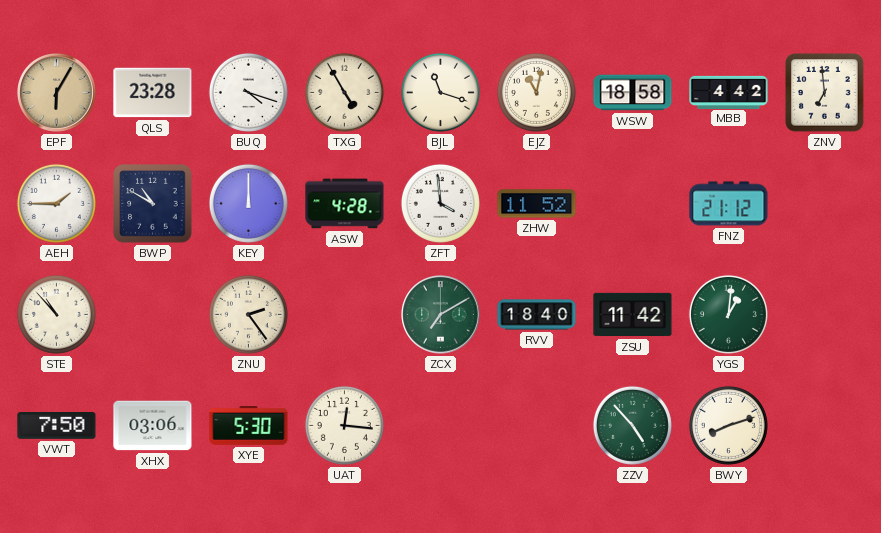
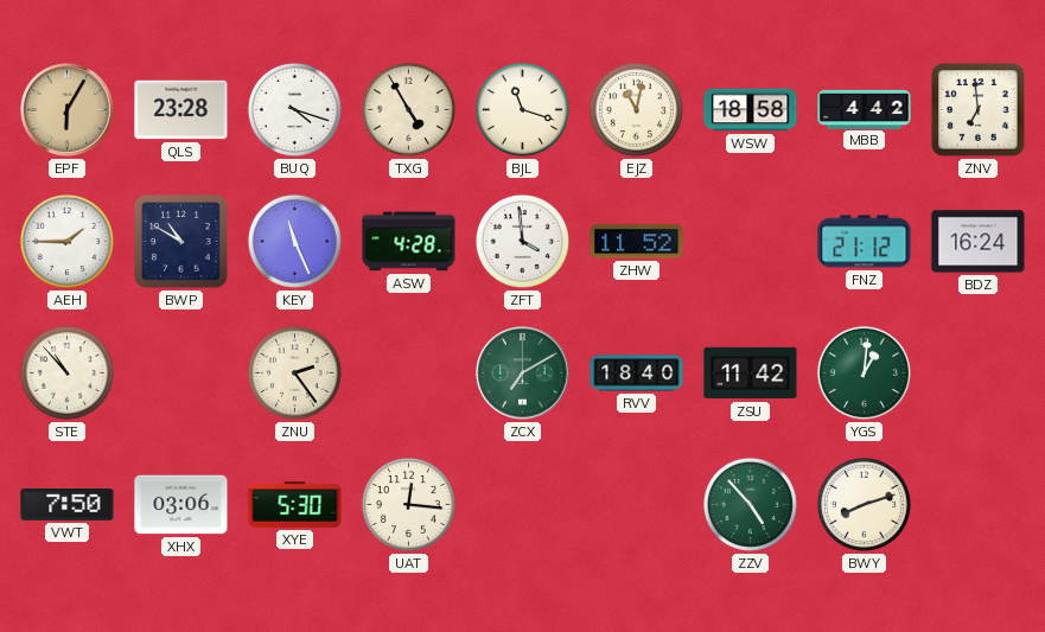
KEY: 12:00 -> 11:26
BDZ: none -> 16:24
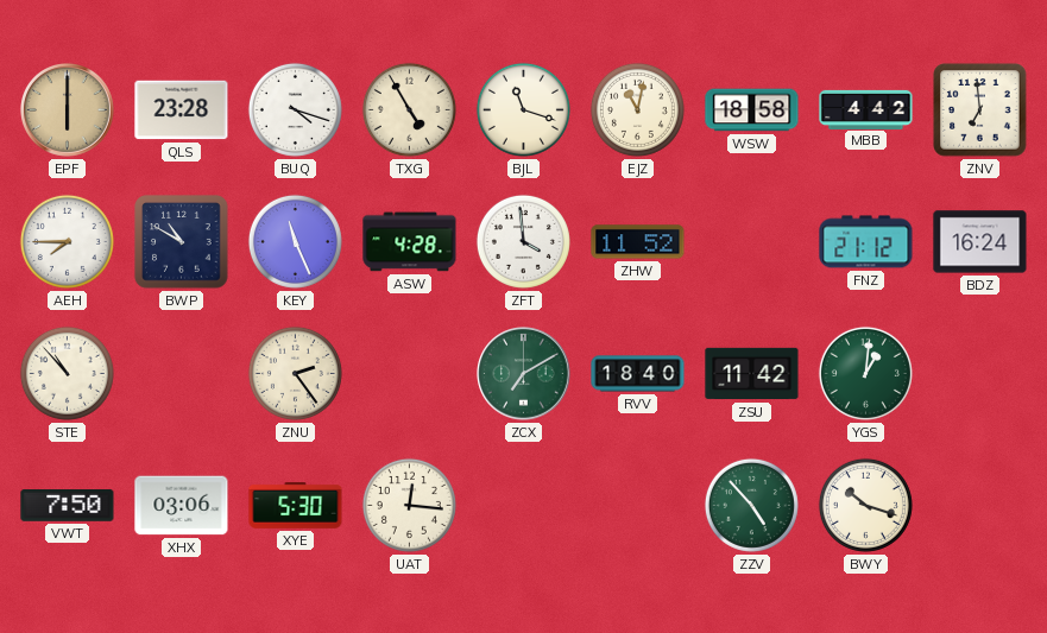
EPF: 6:05 -> 6:00
AEH: 1:45 -> 7:45
BWY: 8:12 -> 10:18
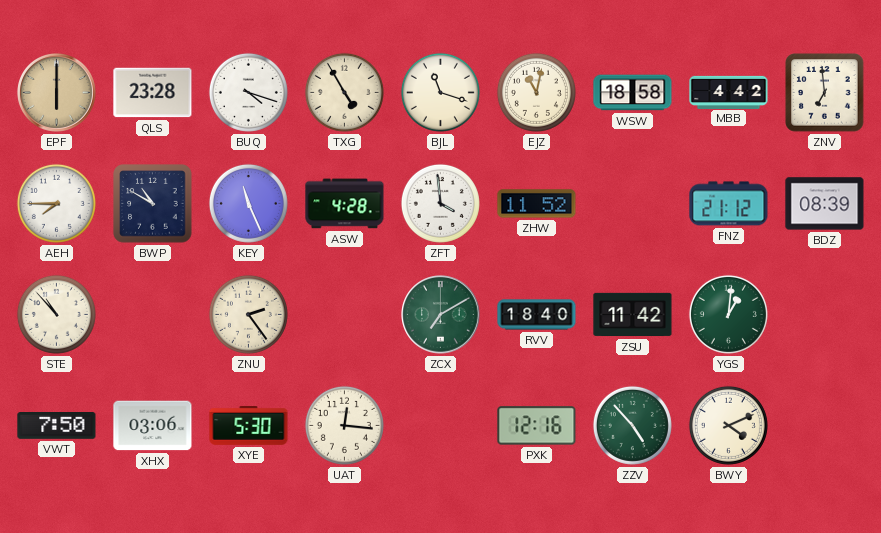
BDZ: 16:24 -> 08:39
PXK: none -> 12:16
BWY: 10:18 -> 4:11
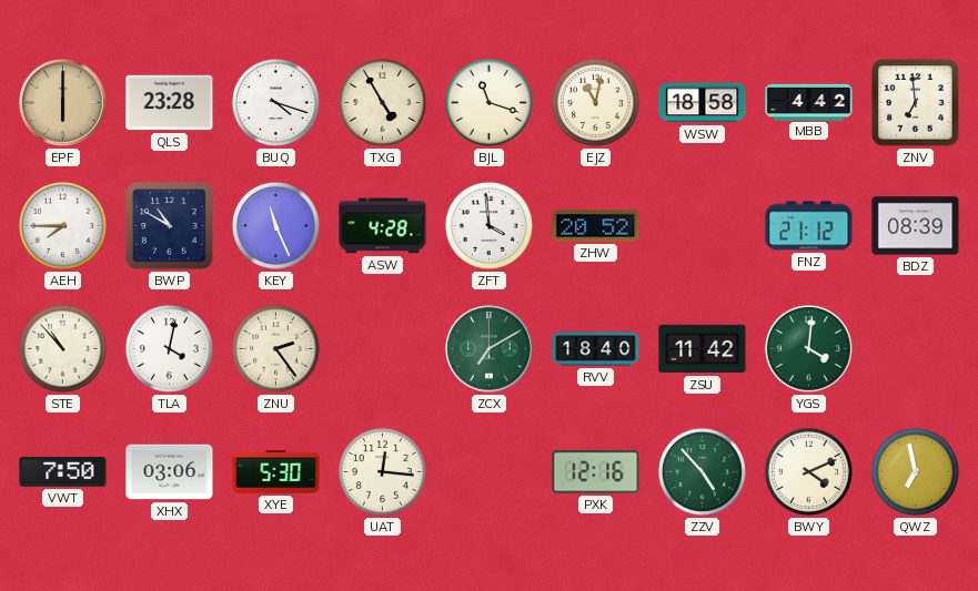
ZHW: 11:52 -> 20:52
TLA: none -> 4:02
YGS: 1:01 -> 4:01
QWZ: none -> 6:58
